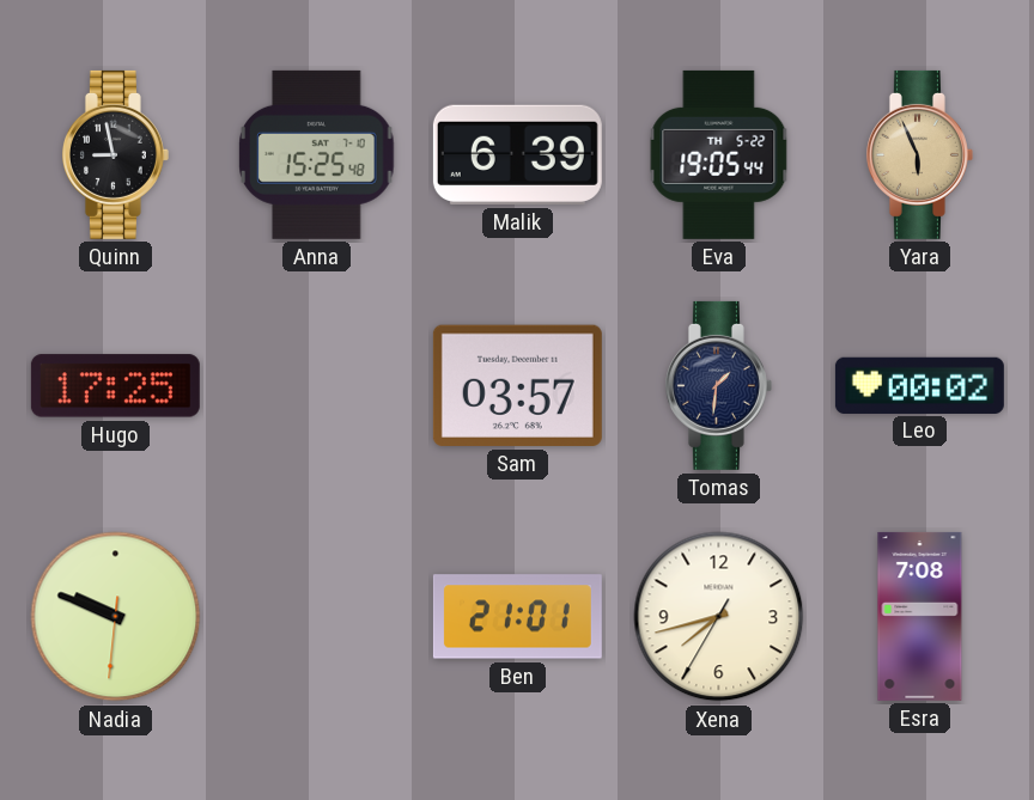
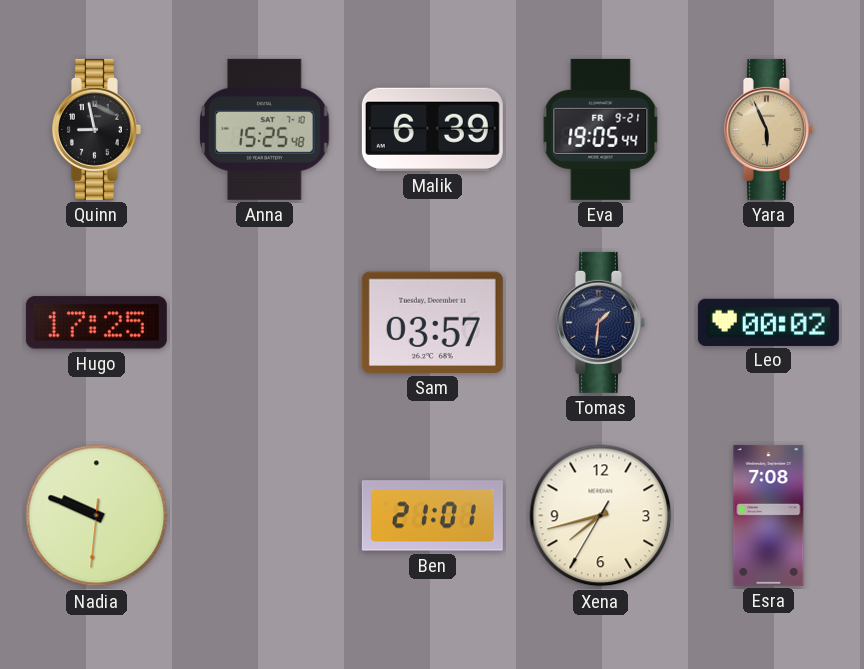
Eva date: TH 5-22 -> FR 9-21
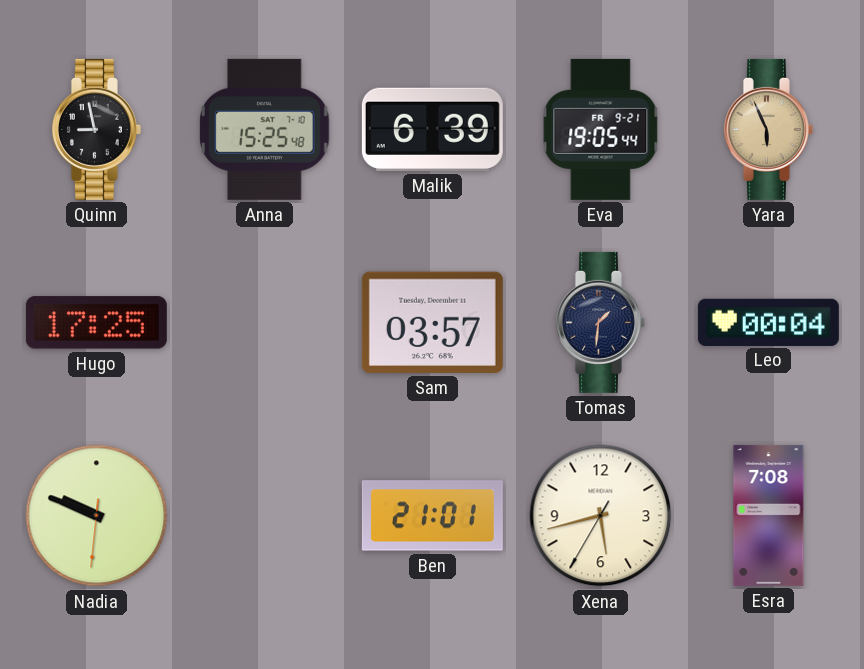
Leo: 00:02 -> 00:04
Xena: 7:42 -> 5:42
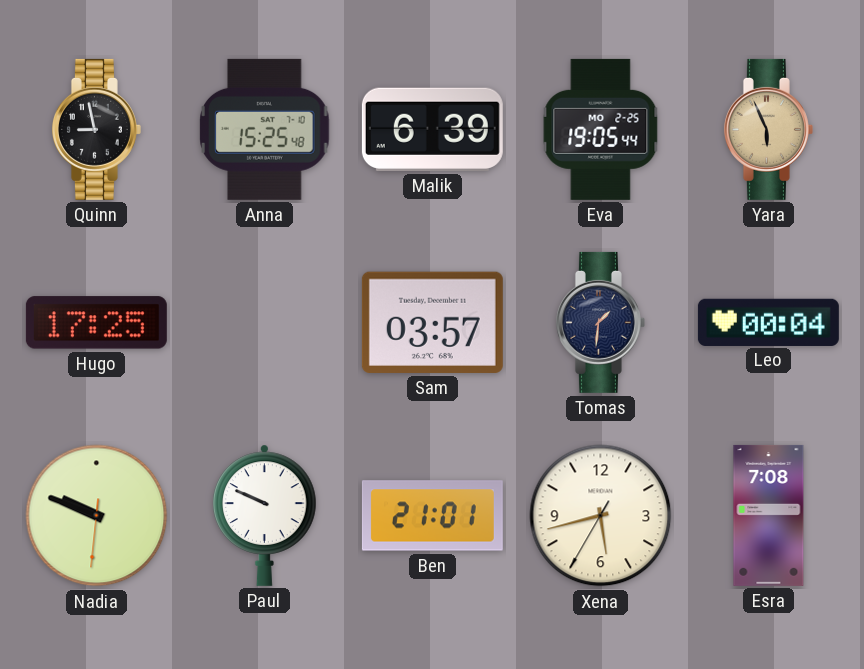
Eva date: FR 9-21 -> MO 2-25
Paul: none -> 9:49
